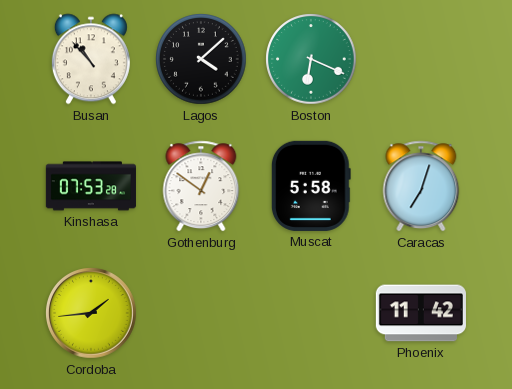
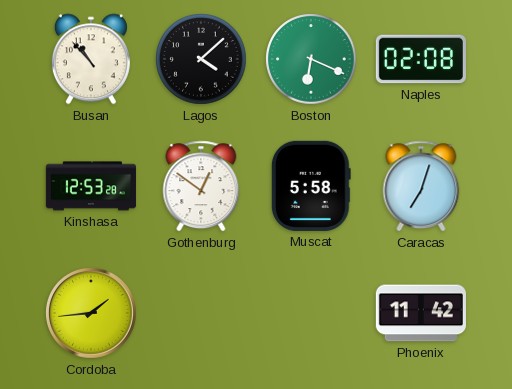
Naples: none -> 02:08
Kinshasa: 07:53 -> 12:53
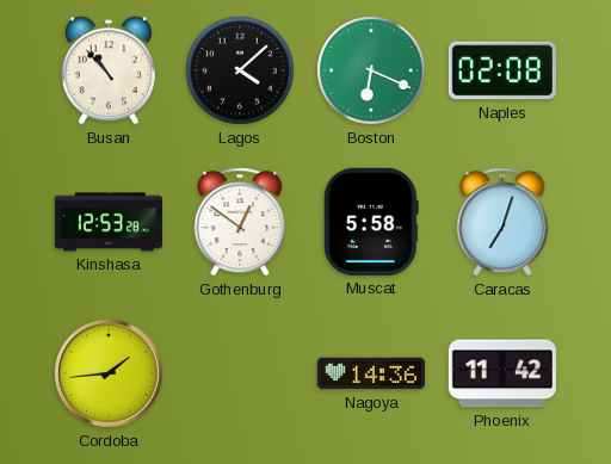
Nagoya: none -> 14:36
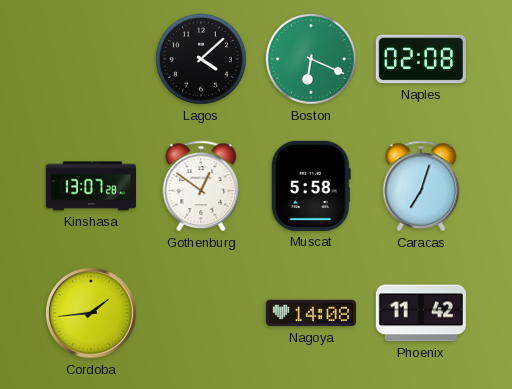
Busan: 10:53 -> none
Kinshasa: 12:53 -> 13:07
Nagoya: 14:36 -> 14:08
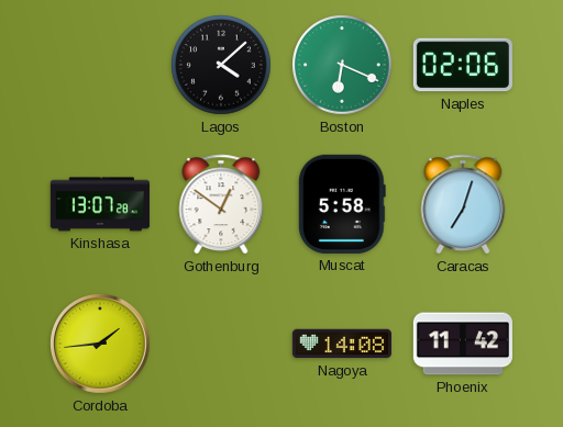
Naples: 02:08 -> 02:06
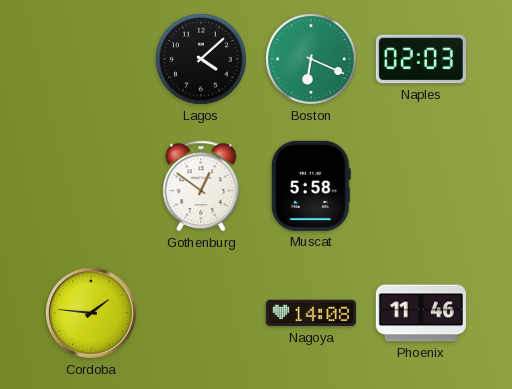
Naples: 02:06 -> 02:03
Kinshasa: 13:07 -> none
Caracas: 7:03 -> none
Cordoba: 1:44 -> 1:46
Phoenix: 11:42 -> 11:46
